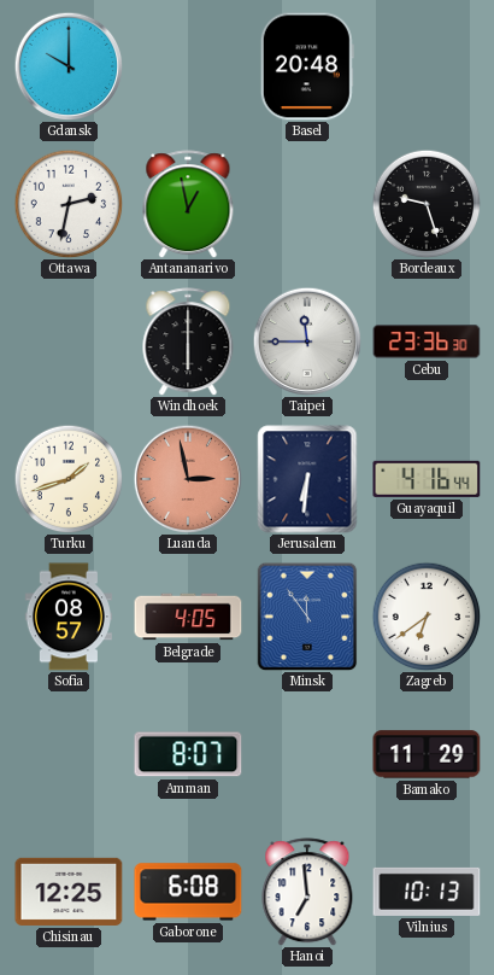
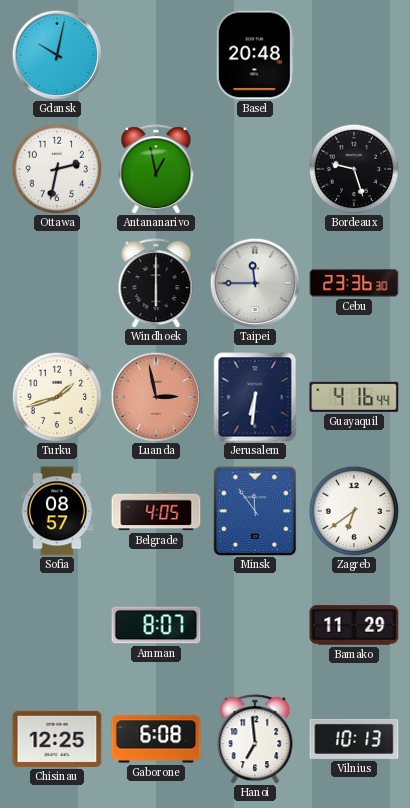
Gdansk: 10:00 -> 10:02
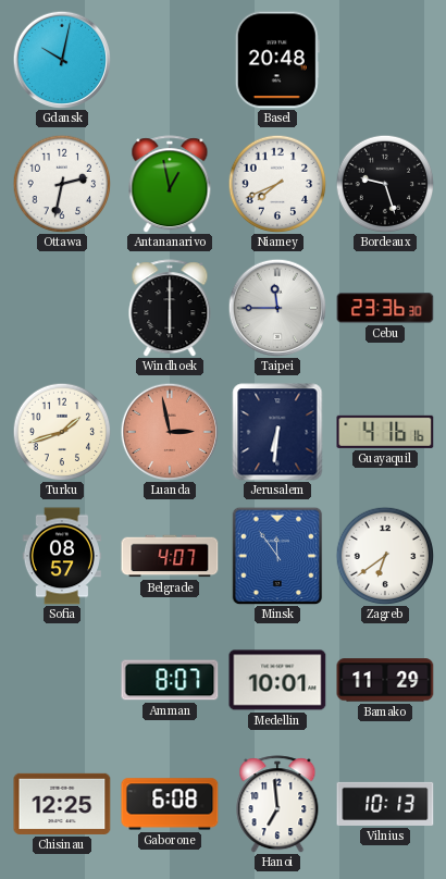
Niamey: none -> 7:41
Guayaquil: 4:16:44 -> 4:16:16
Belgrade: 4:05 -> 4:07
Medellin: none -> 10:01
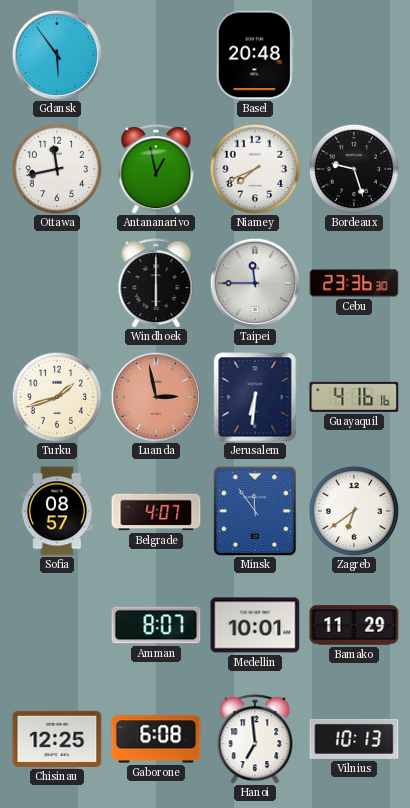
Gdansk: 10:02 -> 5:54
Ottawa: 2:32 -> 11:43
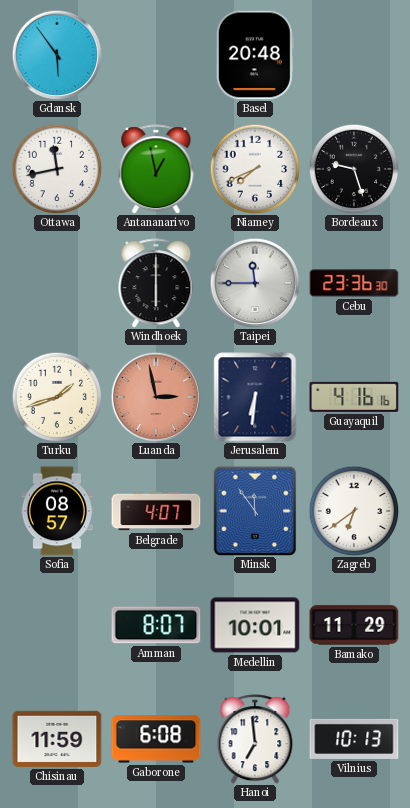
Chisinau: 12:25 -> 11:59
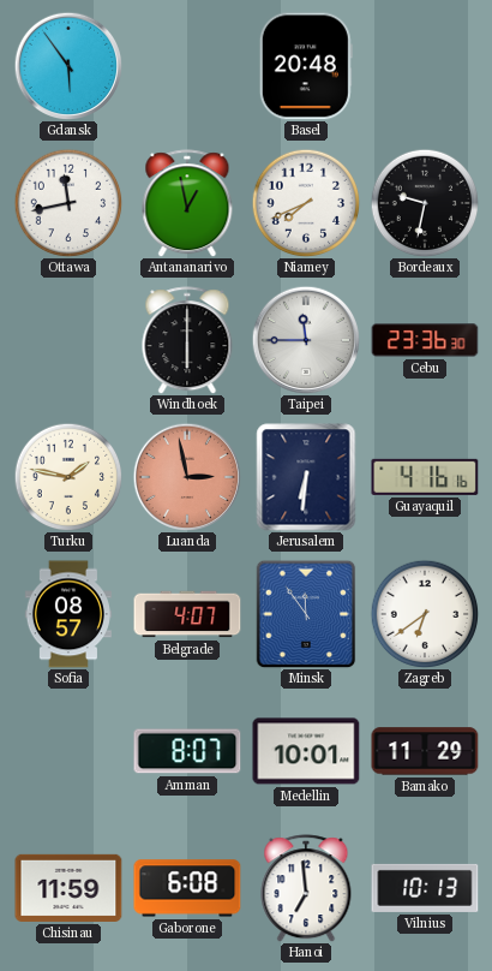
Bordeaux: 9:27 -> 9:32
Turku: 1:42 -> 1:47
